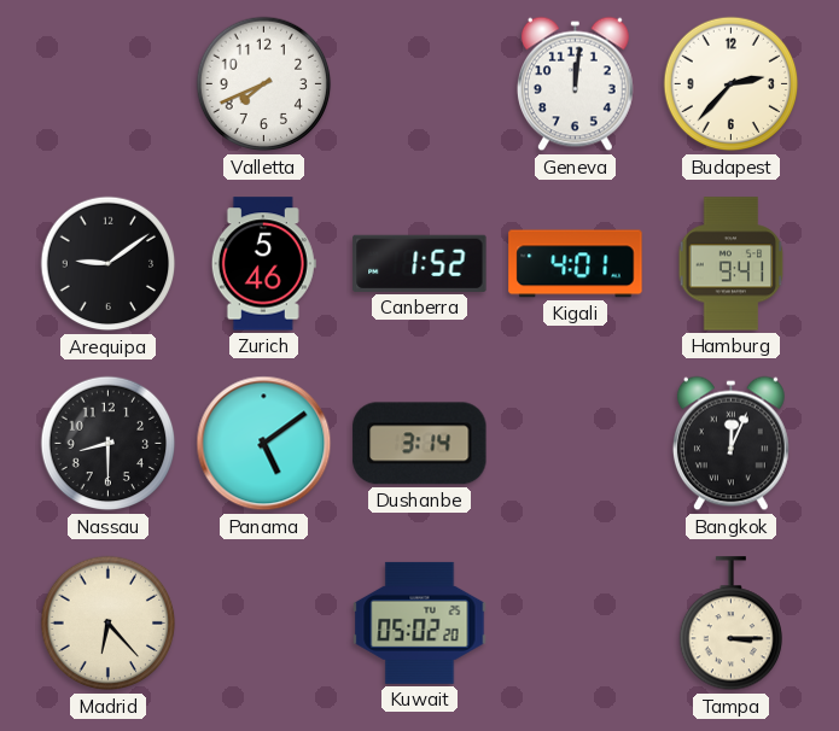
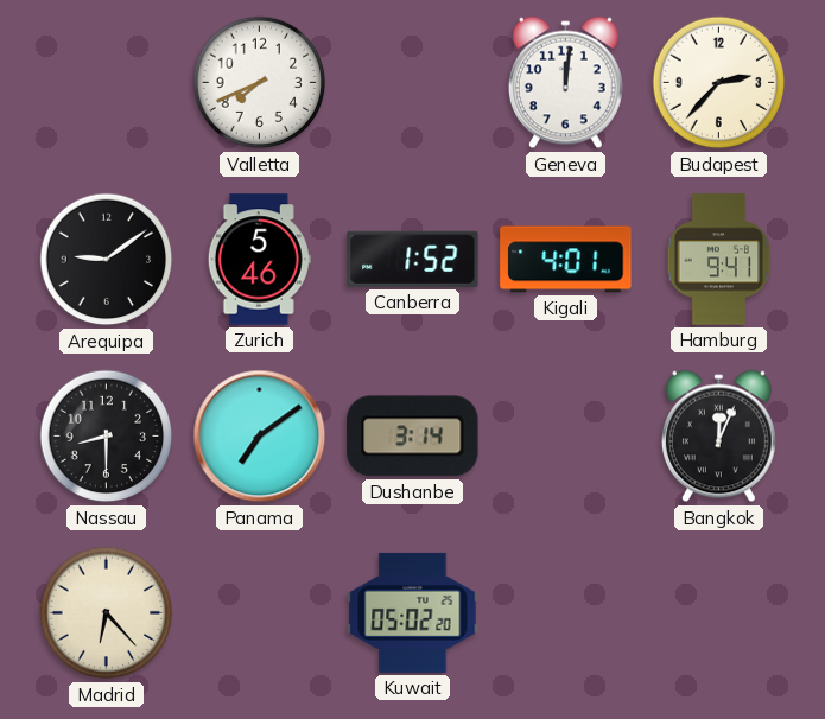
Panama: 5:09 -> 7:09
Tampa: 3:15 -> none
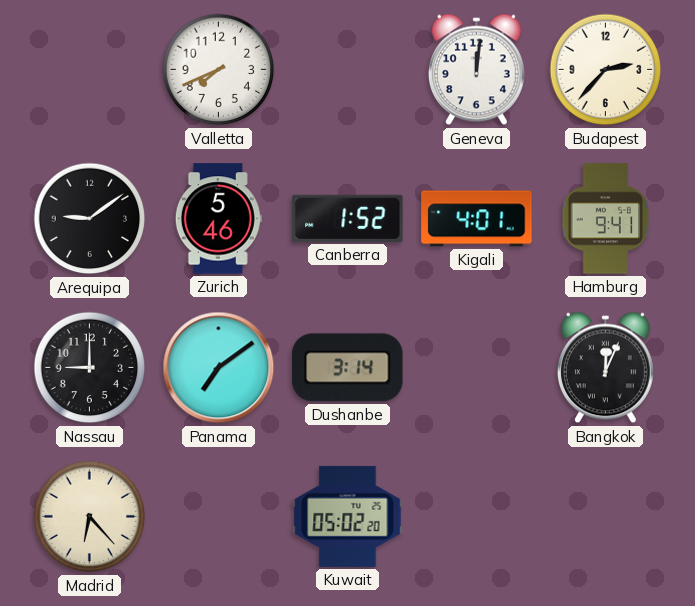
Nassau: 8:30 -> 9:00
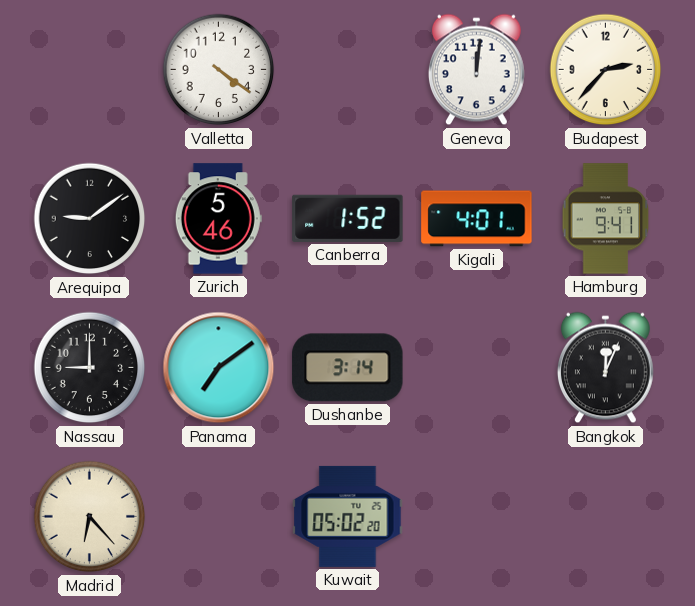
Valletta: 7:41 -> 4:21
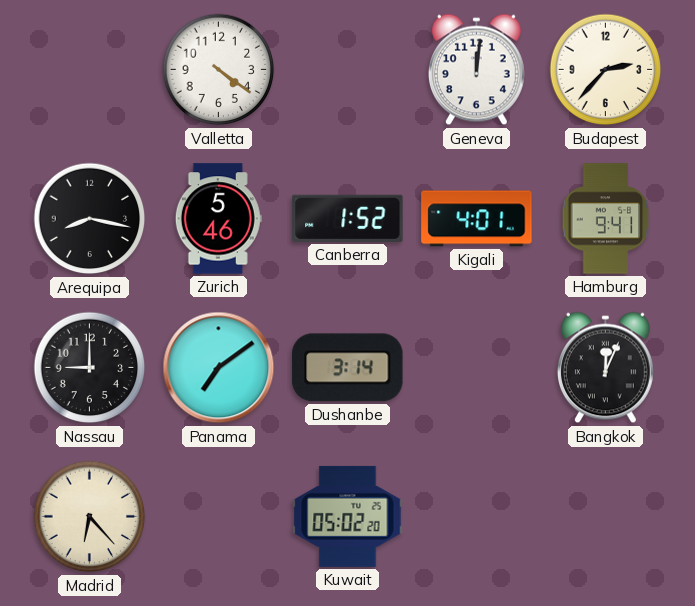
Arequipa: 9:09 -> 8:17
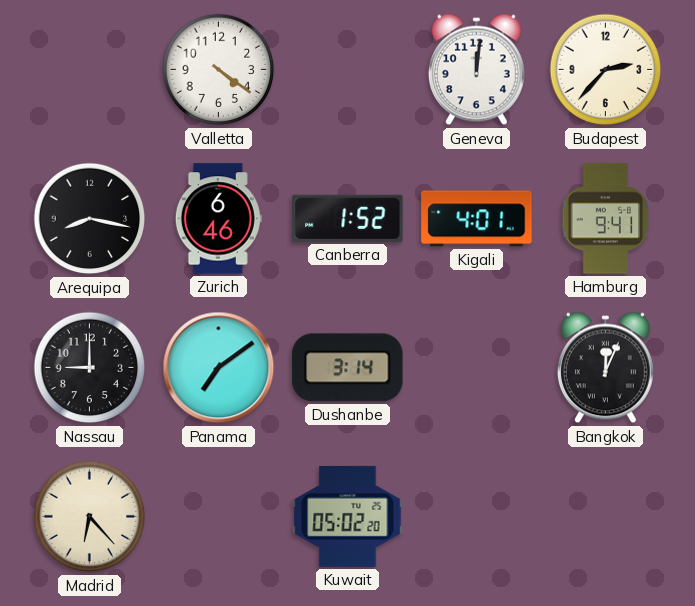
Zurich: 5:46 -> 6:46
